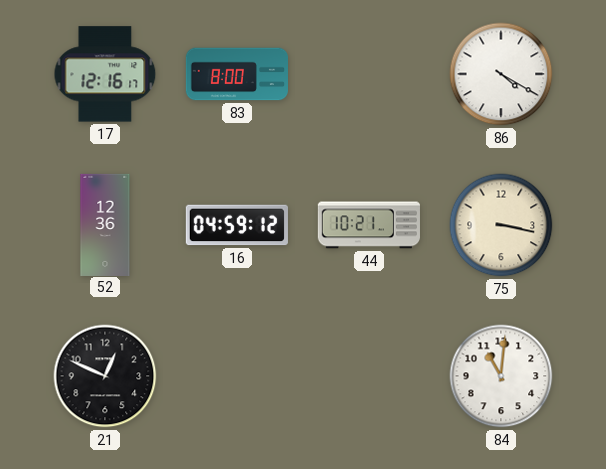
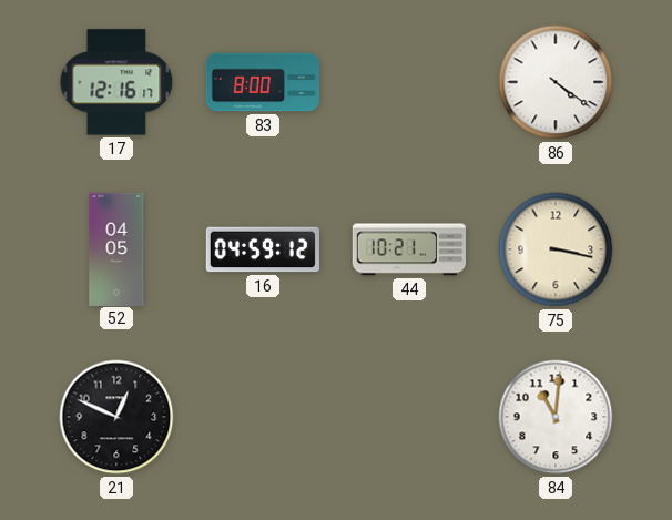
86: 4:20 -> 4:21
52: 12:36 -> 04:05
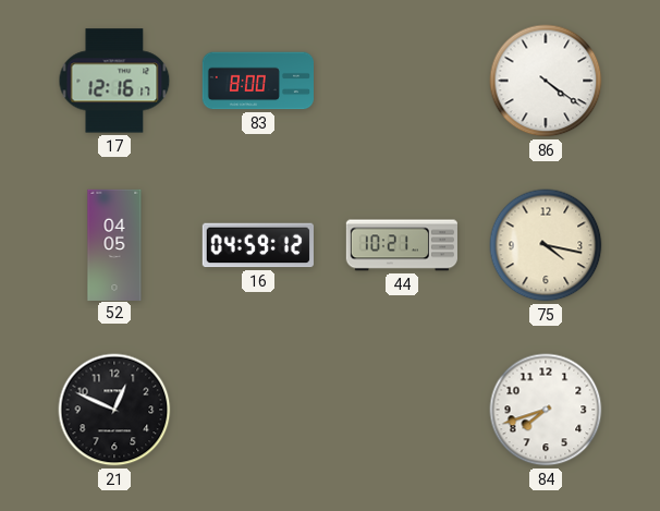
75: 3:17 -> 4:17
84: 11:01 -> 7:42
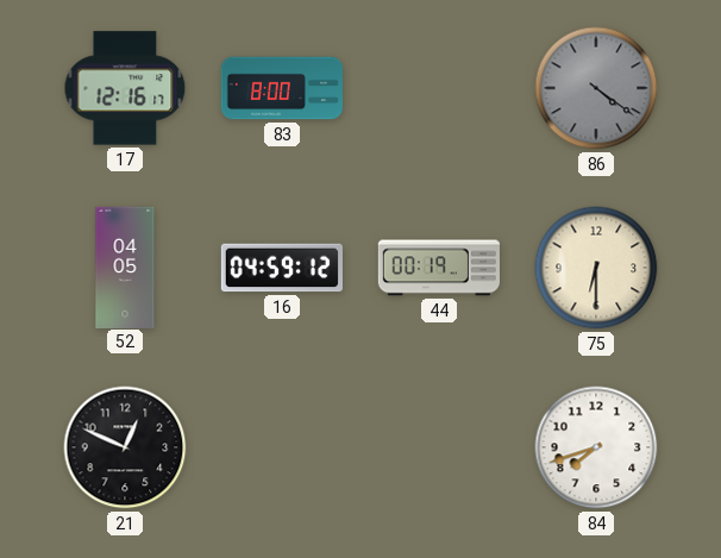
86 dial: white -> grey
44: 10:21 -> 00:19
75: 4:17 -> 6:30
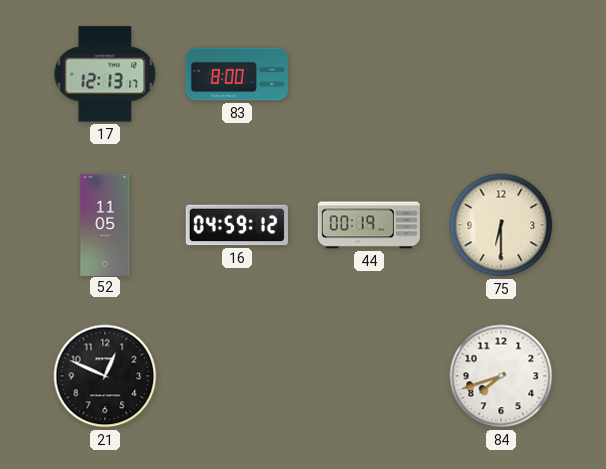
17: 12:16 -> 12:13
86: 4:21 -> none
52: 04:05 -> 11:05
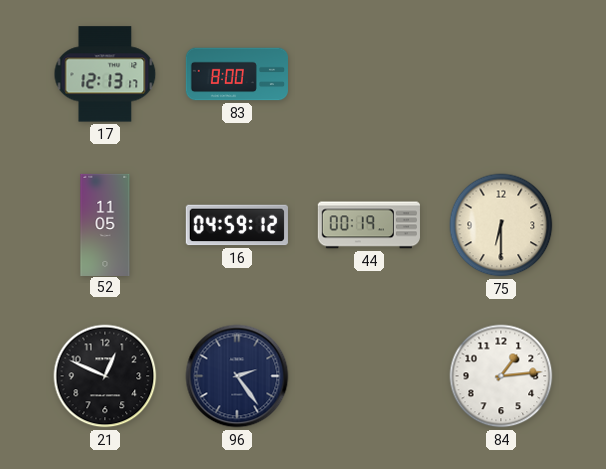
96: none -> 2:24
84: 7:42 -> 1:14
